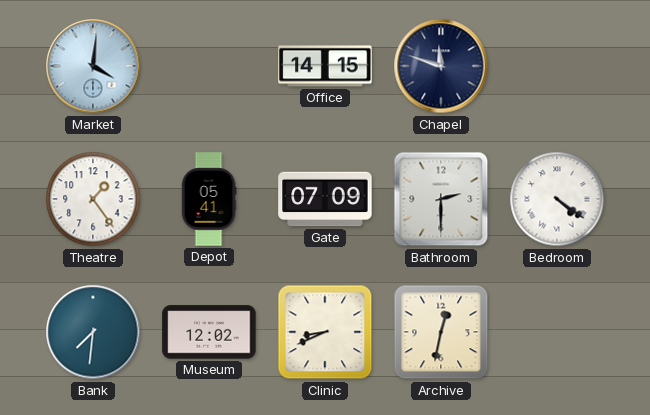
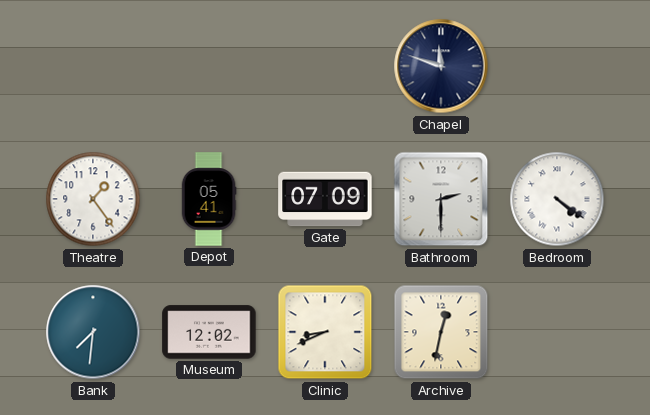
Market: 4:01 -> none
Office: 14:15 -> none
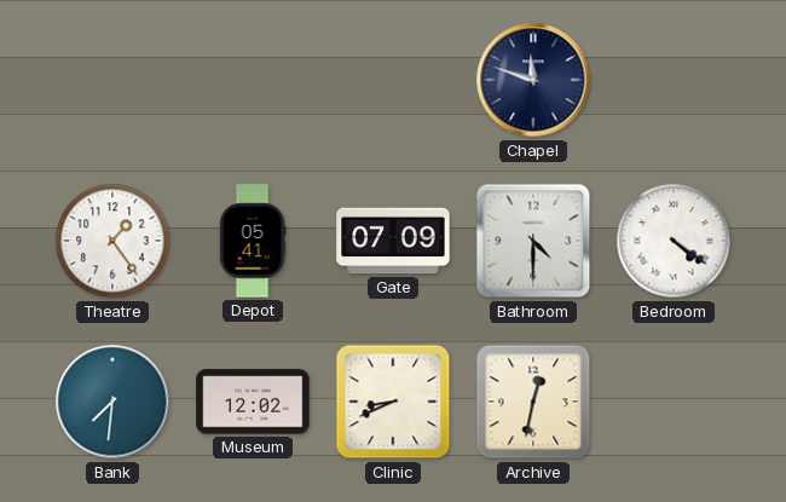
Bathroom: 2:30 -> 4:30
